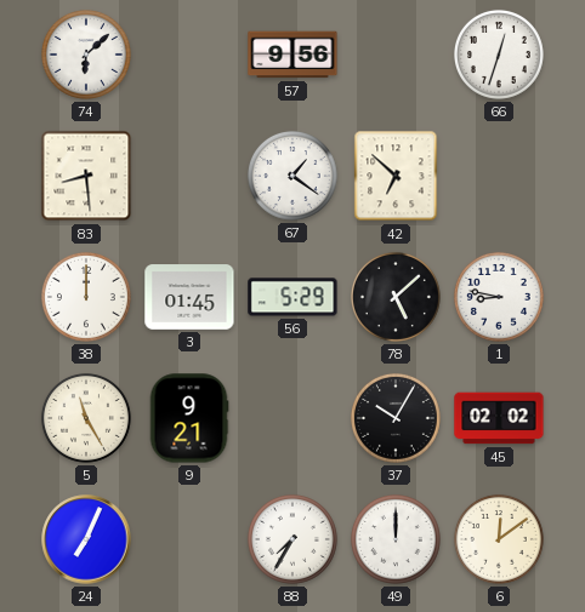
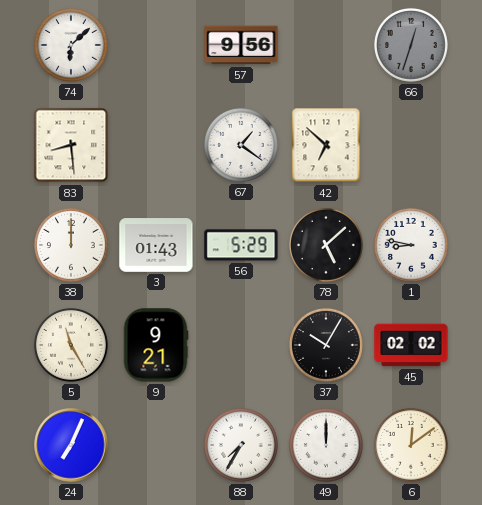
66 dial: white -> grey
3: 01:45 -> 01:43
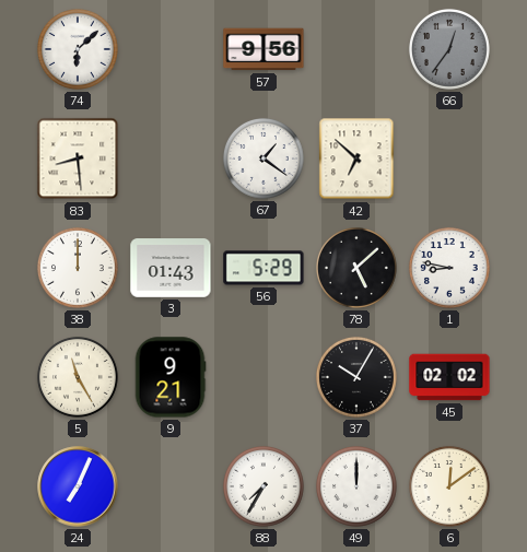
66: 12:33 -> 12:36
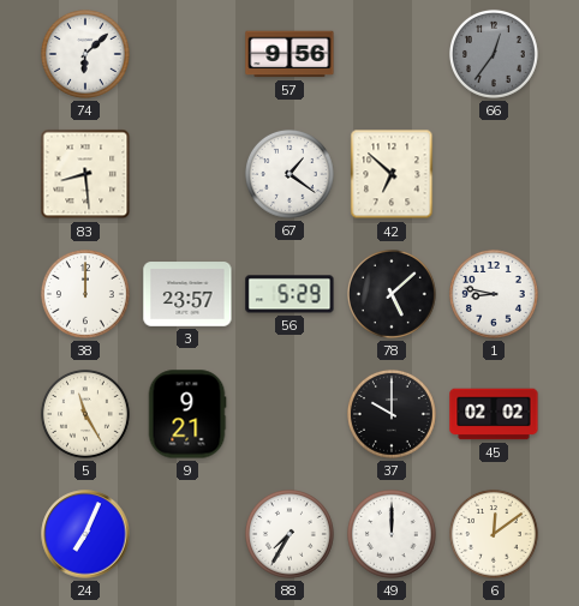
3: 01:43 -> 23:57
37: 10:05 -> 10:00
